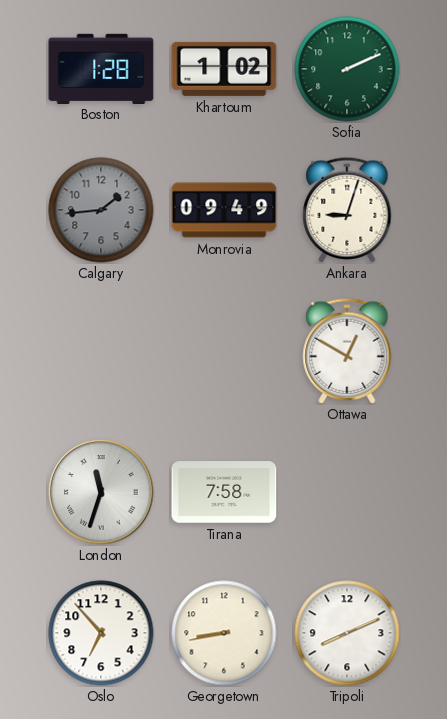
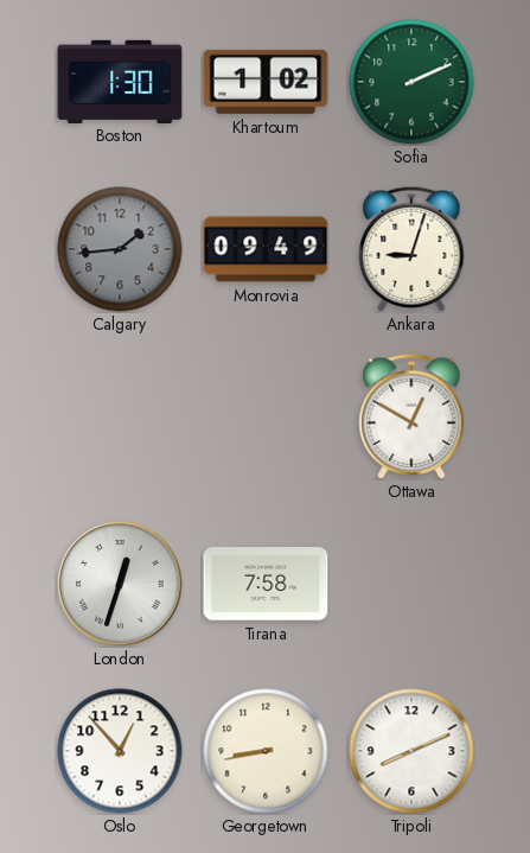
Boston: 1:28 -> 1:30
London: 11:33 -> 12:33
Oslo: 6:53 -> 12:53
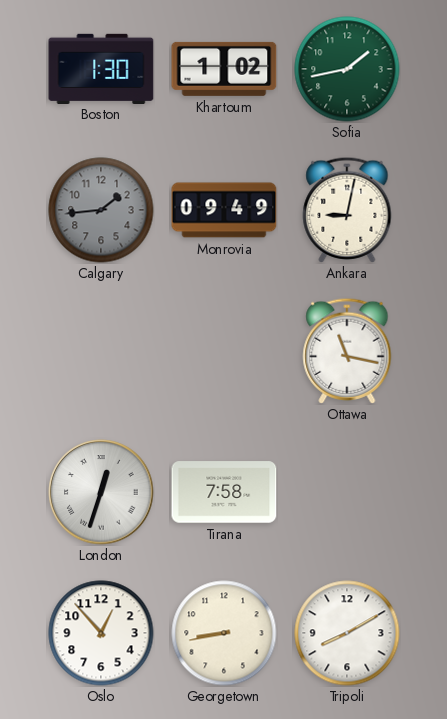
Sofia: 2:11 -> 1:43
Ankara: 9:03 -> 9:02
Ottawa: 12:50 -> 11:17
Tripoli: 8:11 -> 8:10
